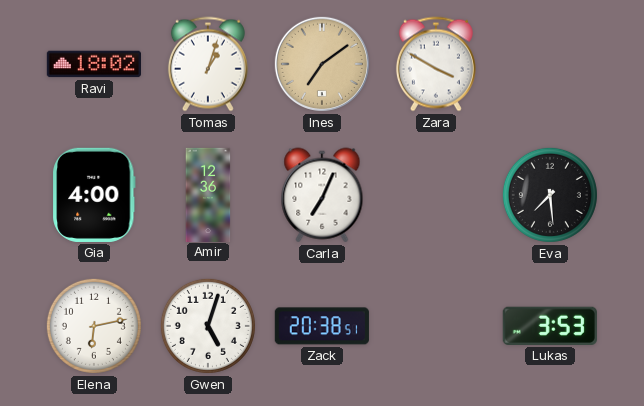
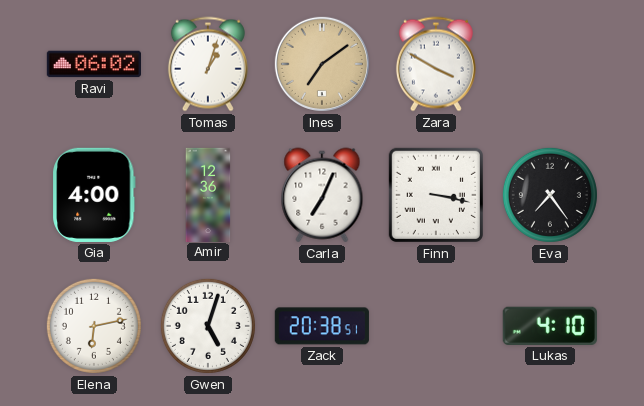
Ravi: 18:02 -> 06:02
Finn: none -> 3:17
Eva: 7:29 -> 7:24
Lukas: 3:53 -> 4:10
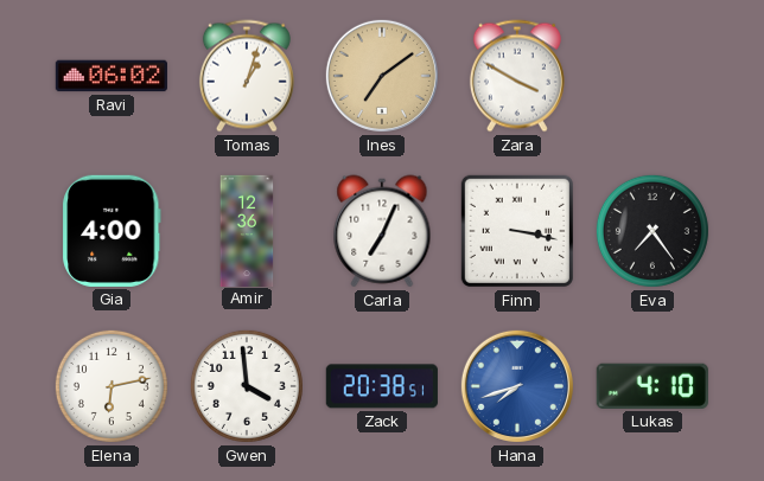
Gwen: 5:03 -> 3:59
Hana: none -> 7:42
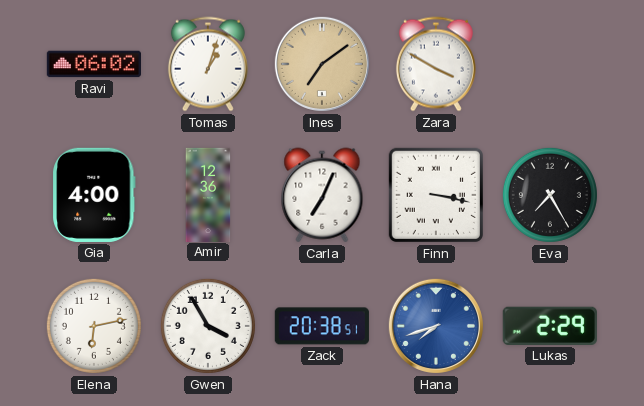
Eva: 7:24 -> 7:25
Gwen: 3:59 -> 3:55
Lukas: 4:10 -> 2:29
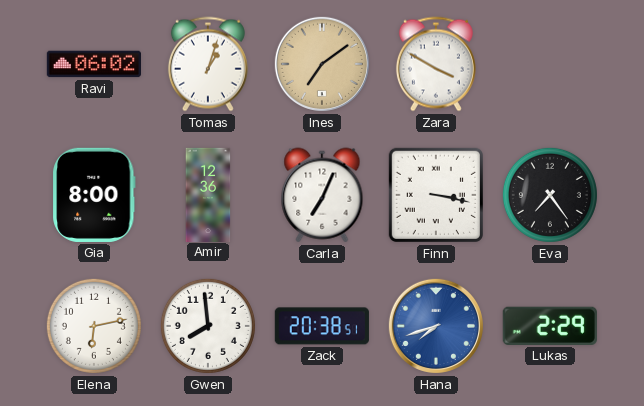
Gia: 4:00 -> 8:00
Eva: 7:25 -> 7:24
Gwen: 3:55 -> 7:59
